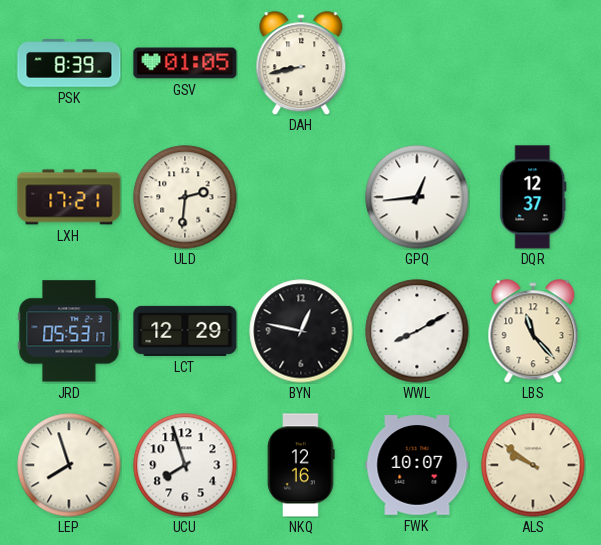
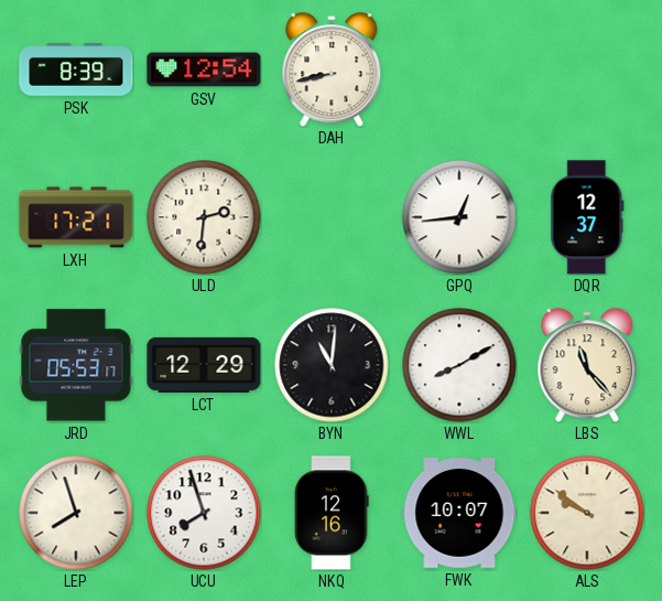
GSV: 01:05 -> 12:54
BYN: 12:47 -> 11:01
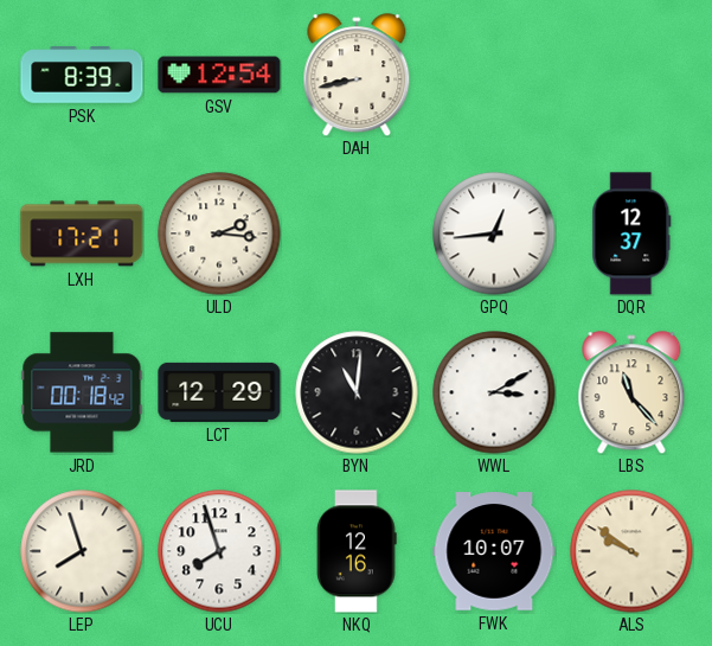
ULD: 2:31 -> 2:16
JRD: 05:53 -> 00:18
WWL: 8:10 -> 3:10
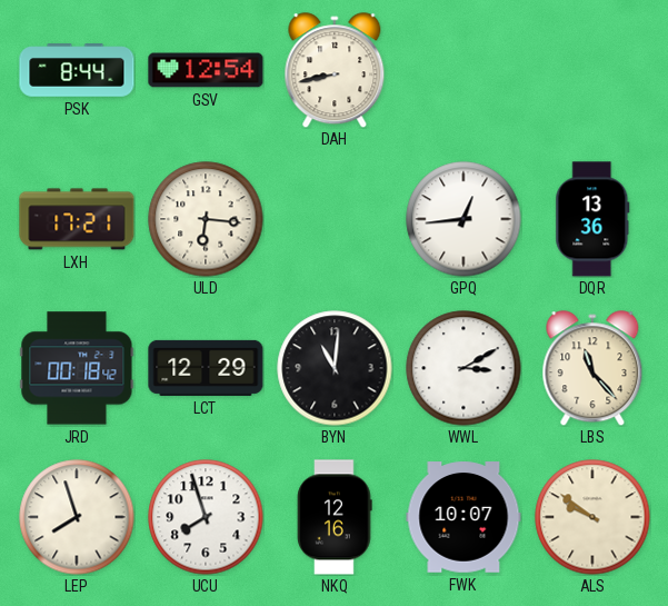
PSK: 8:39 -> 8:44
ULD: 2:16 -> 6:16
DQR: 12:37 -> 13:36
